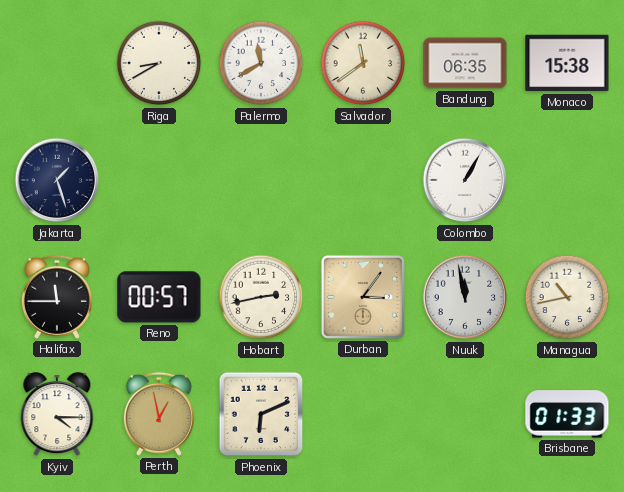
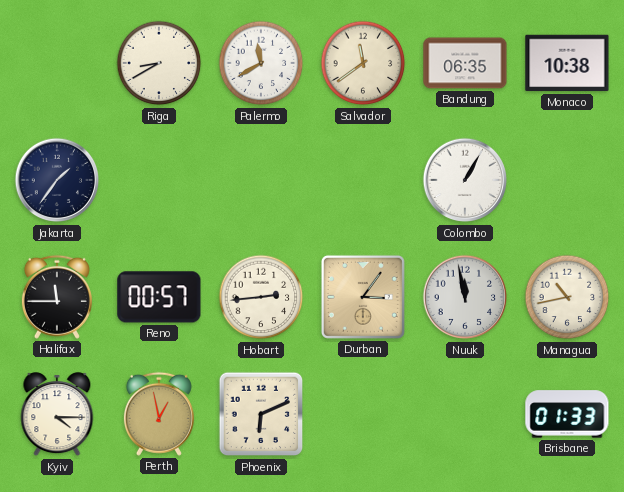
Monaco: 15:38 -> 10:38
Jakarta: 1:27 -> 1:36
Hobart: 2:43 -> 2:44
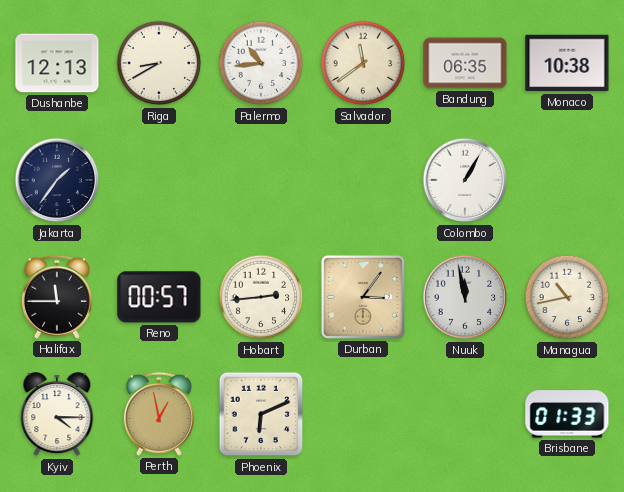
Dushanbe: none -> 12:13
Palermo: 11:40 -> 10:44
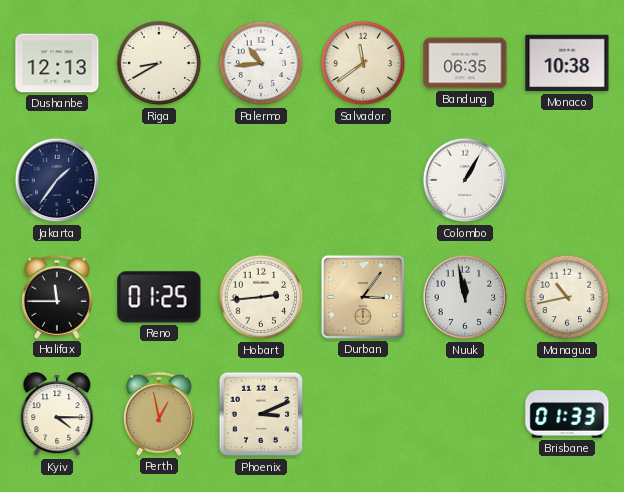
Reno: 00:57 -> 01:25
Phoenix: 6:11 -> 3:11
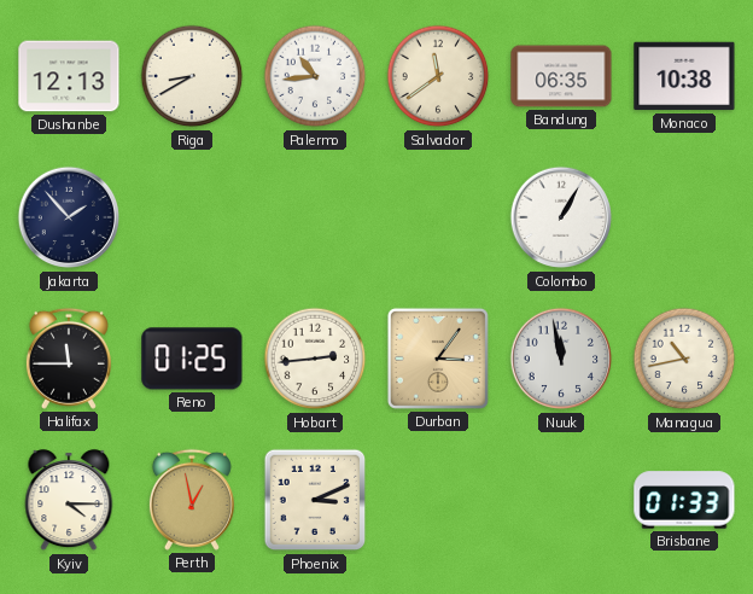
Jakarta: 1:36 -> 1:53
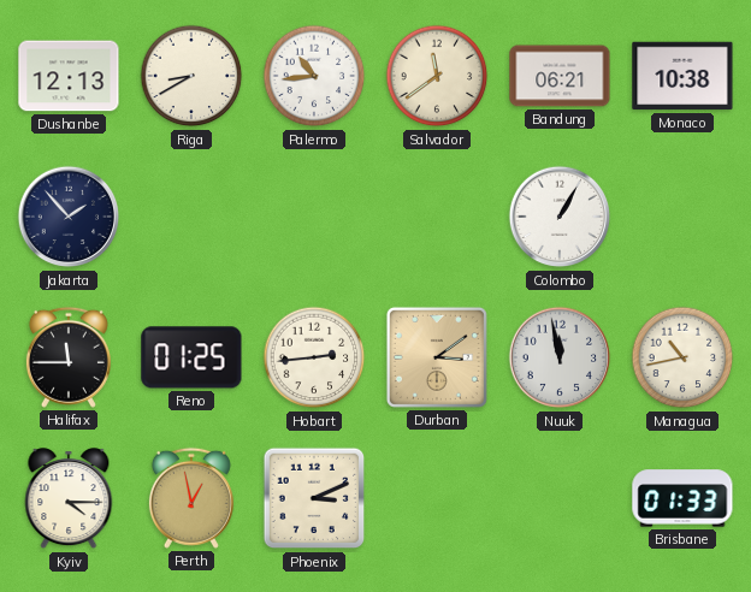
Bandung: 06:35 -> 06:21
Durban: 3:06 -> 3:09
